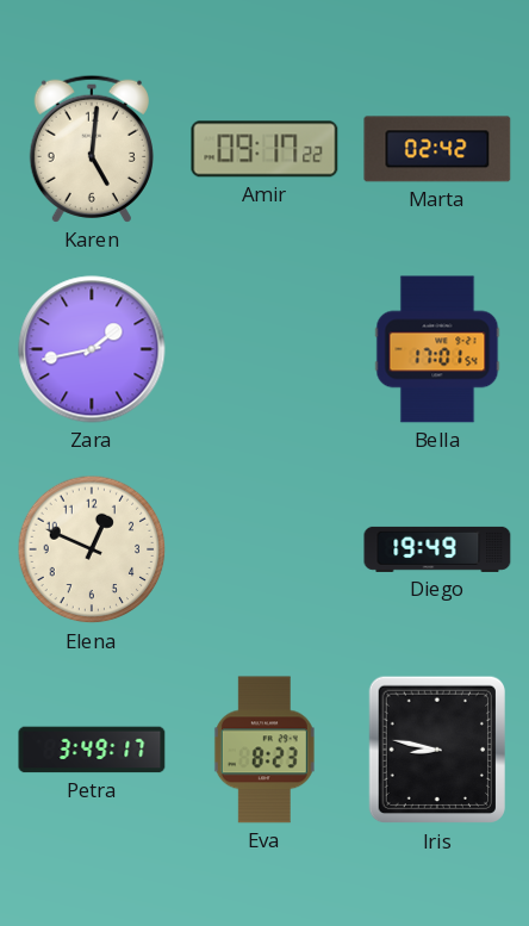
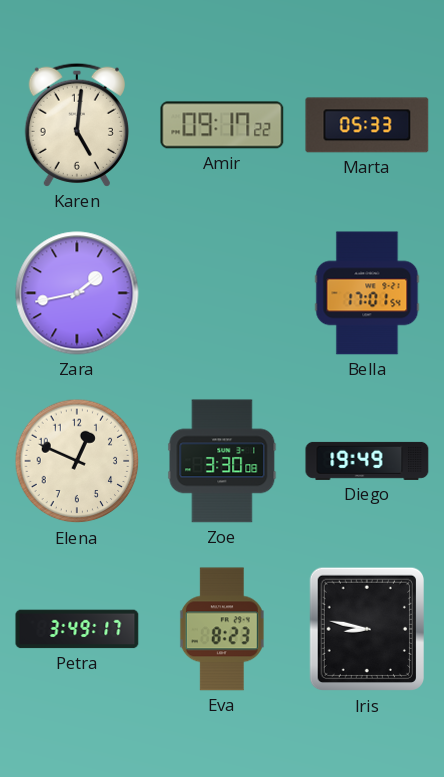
Marta: 02:42 -> 05:33
Zoe: none -> 3:30
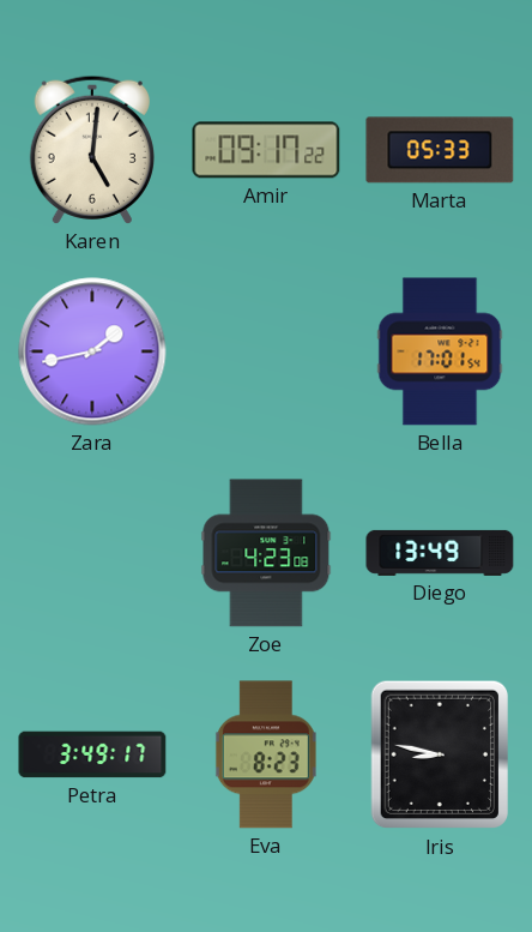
Elena: 12:49 -> none
Zoe: 3:30 -> 4:23
Diego: 19:49 -> 13:49
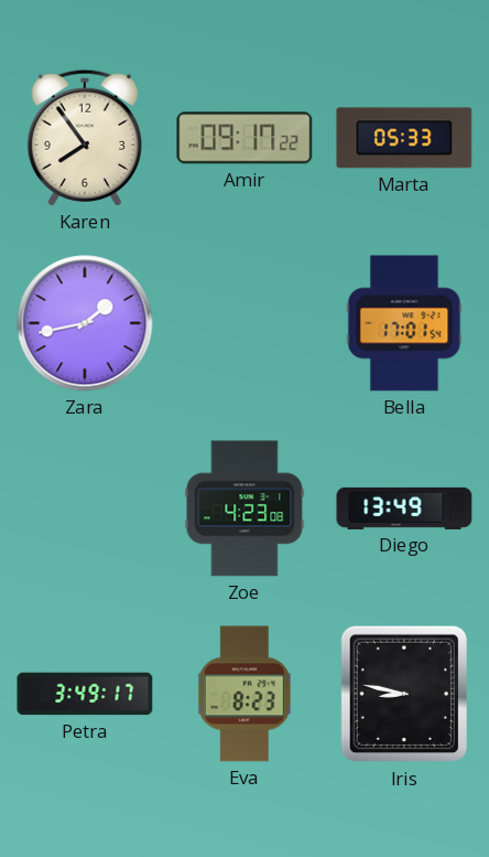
Karen: 5:01 -> 7:54
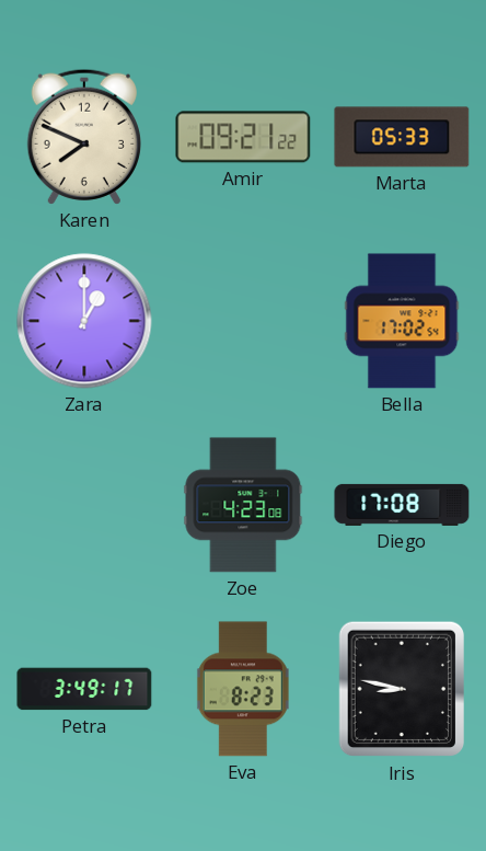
Karen: 7:54 -> 7:49
Amir: 09:17 -> 09:21
Zara: 1:43 -> 1:00
Bella: 17:01 -> 17:02
Diego: 13:49 -> 17:08
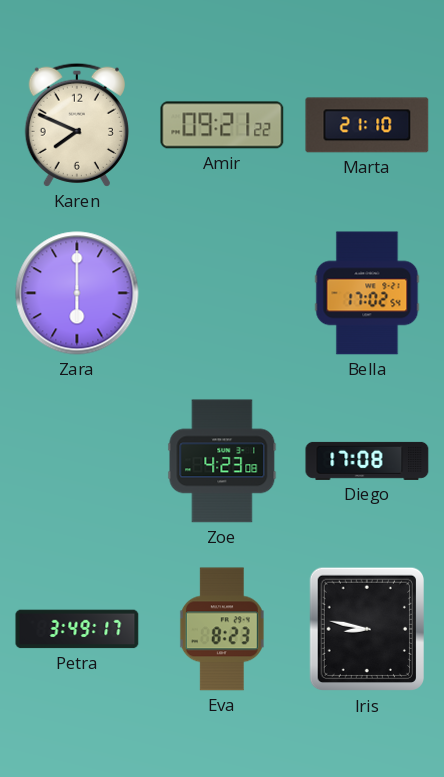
Marta: 05:33 -> 21:10
Zara: 1:00 -> 6:00
